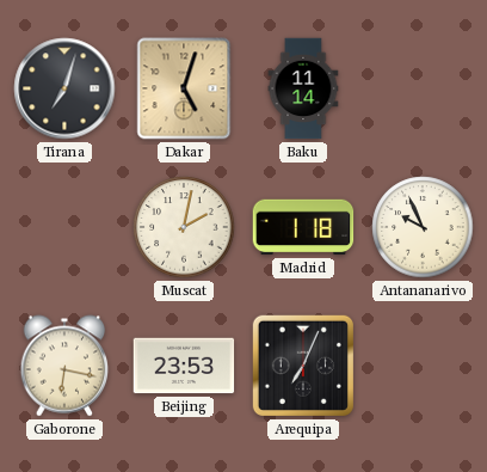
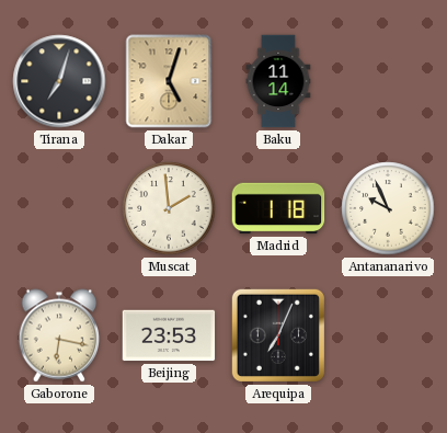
Muscat: 2:02 -> 1:59
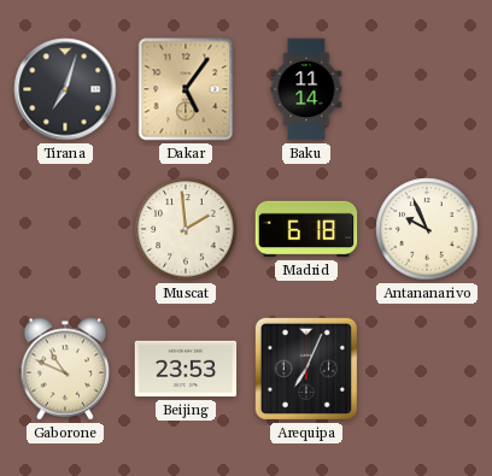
Dakar: 5:03 -> 5:06
Madrid: 1:18 -> 6:18
Gaborone: 6:17 -> 10:49
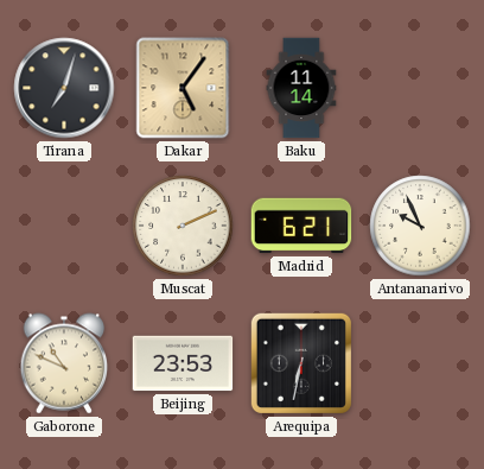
Muscat: 1:59 -> 2:11
Madrid: 6:18 -> 6:21
Arequipa: 7:04 -> 6:32
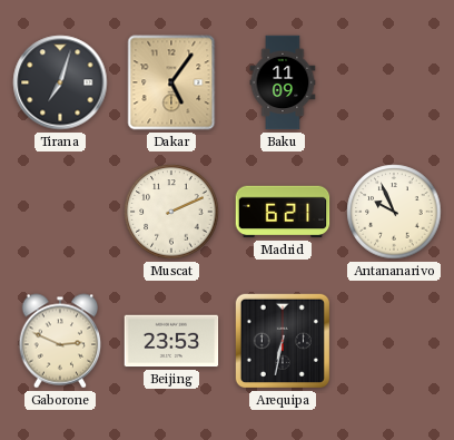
Baku: 11:14 -> 11:09
Gaborone: 10:49 -> 2:49
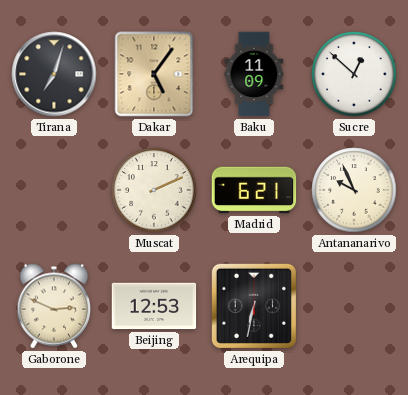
Sucre: none -> 12:52
Beijing: 23:53 -> 12:53
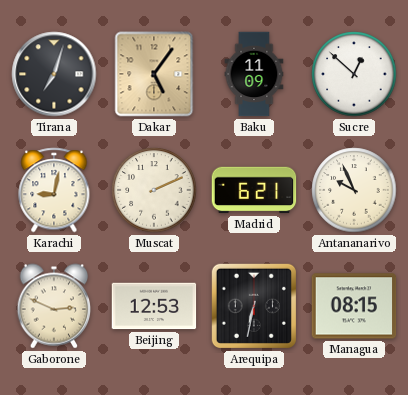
Karachi: none -> 9:02
Managua: none -> 08:15
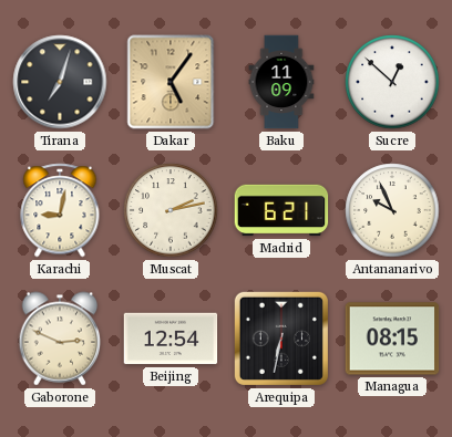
Muscat: 2:11 -> 2:13
Beijing: 12:53 -> 12:54
